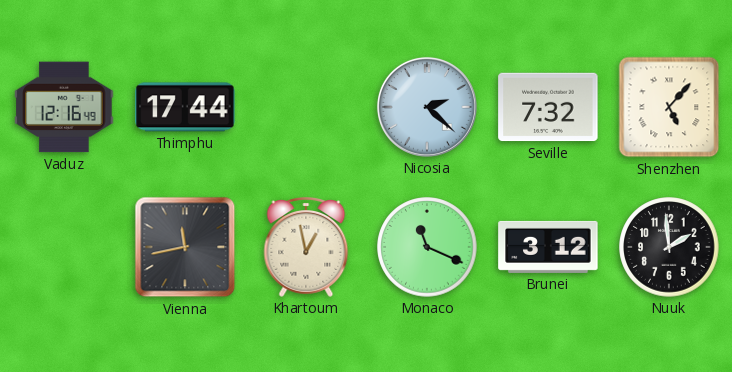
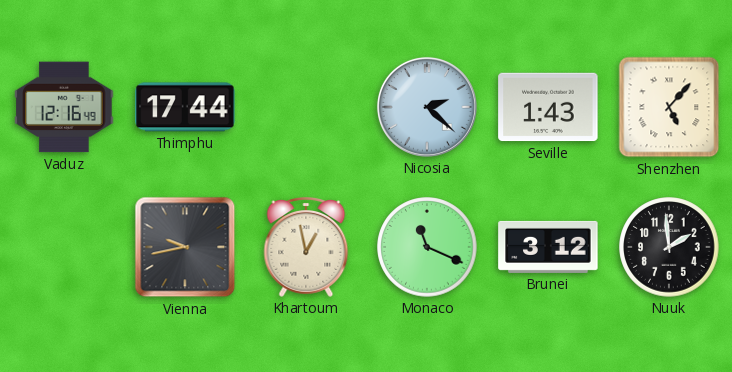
Seville: 7:32 -> 1:43
Vienna: 11:43 -> 9:43
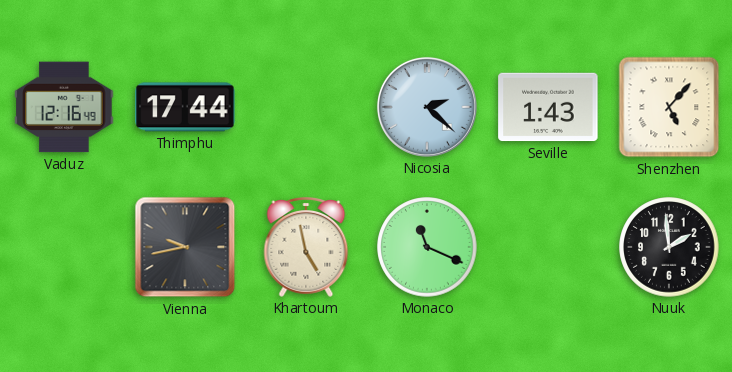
Khartoum: 12:58 -> 4:58
Brunei: 3:12 -> none
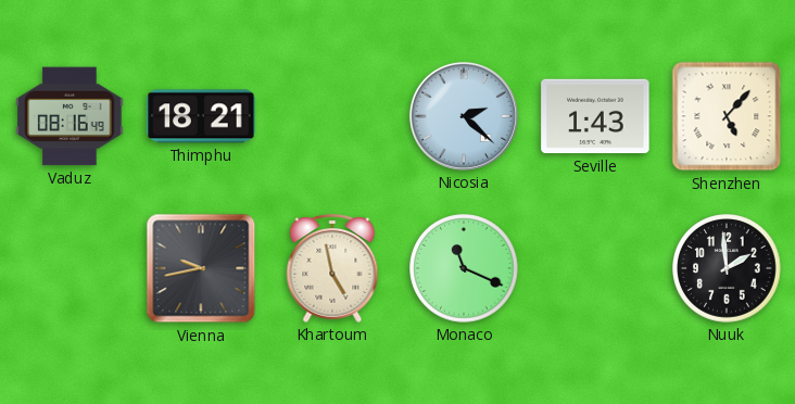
Vaduz: 12:16 -> 08:16
Thimphu: 17:44 -> 18:21
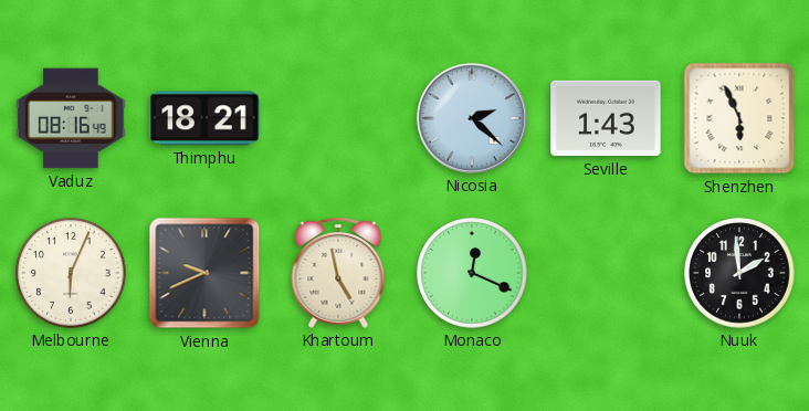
Shenzhen: 5:07 -> 5:56
Melbourne: none -> 6:04
Vienna: 9:43 -> 9:41
Monaco: 11:19 -> 12:19
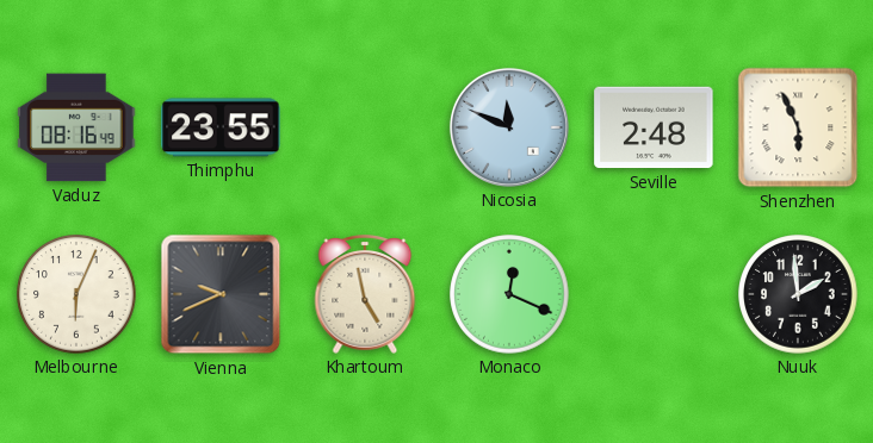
Thimphu: 18:21 -> 23:55
Nicosia: 2:22 -> 11:49
Seville: 1:43 -> 2:48
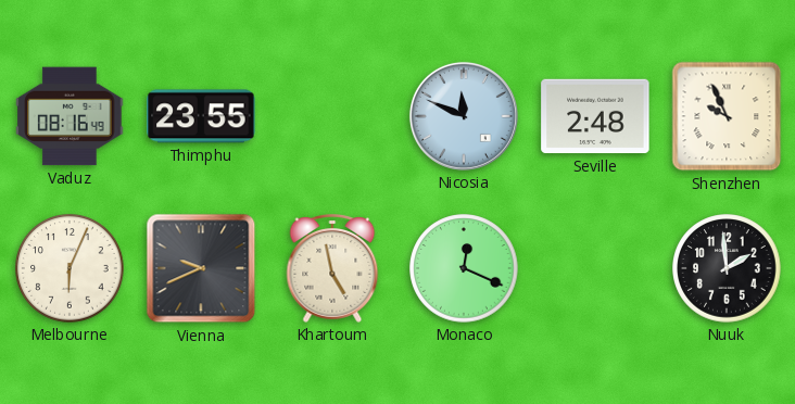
Shenzhen: 5:56 -> 9:56
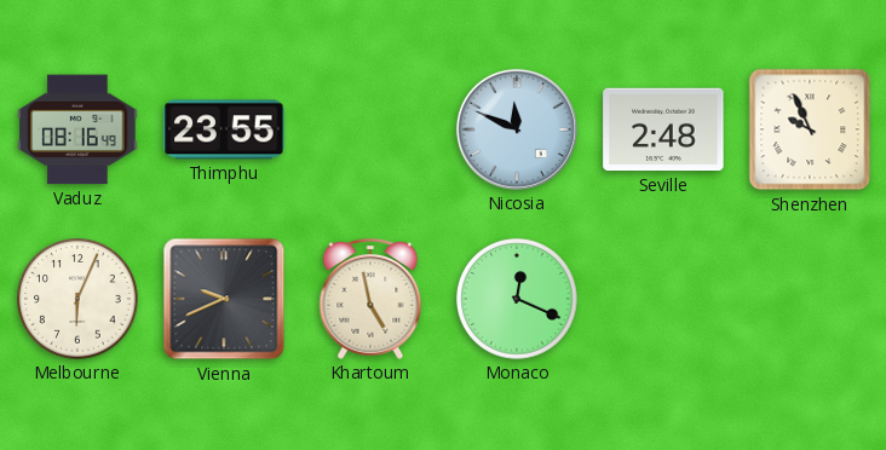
Nuuk: 1:59 -> none
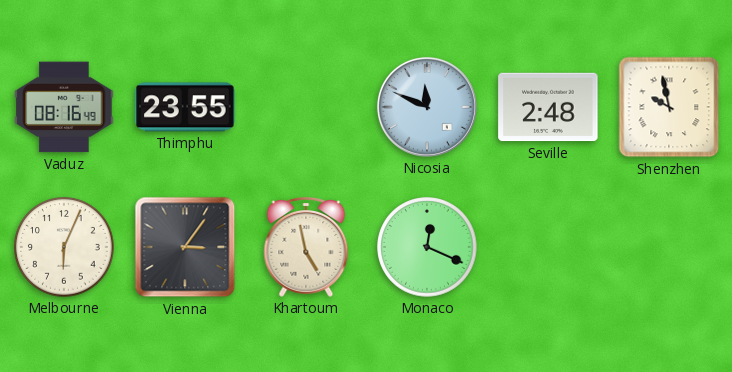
Shenzhen: 9:56 -> 9:58
Vienna: 9:41 -> 3:06
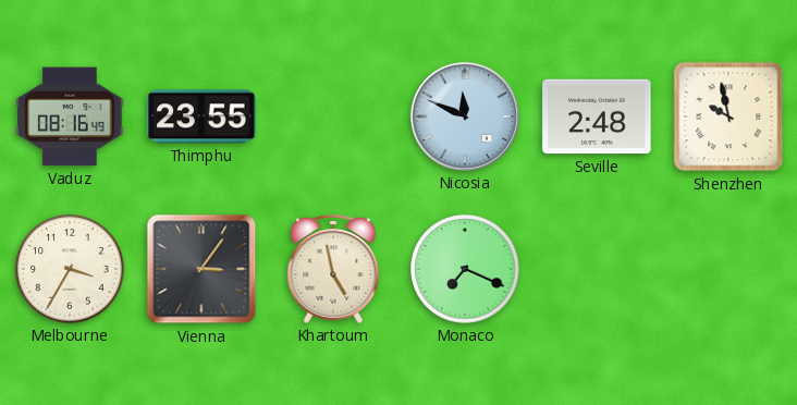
Melbourne: 6:04 -> 3:35
Monaco: 12:19 -> 7:19
